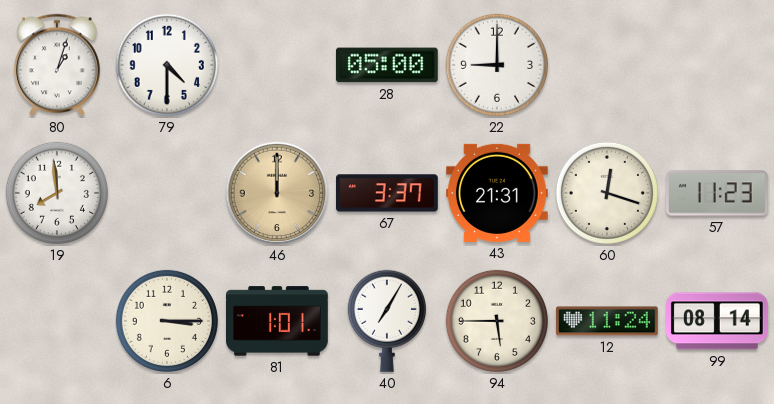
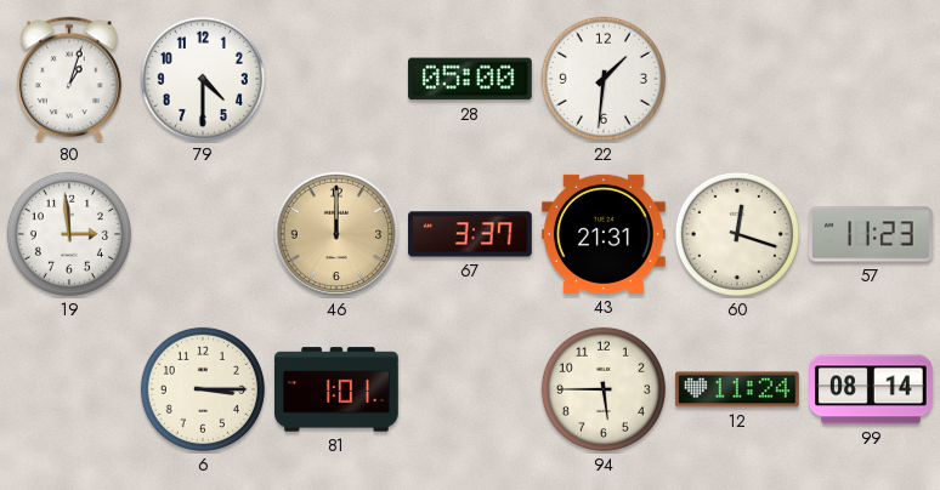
22: 9:00 -> 1:31
19: 7:59 -> 2:59
40: 7:05 -> none
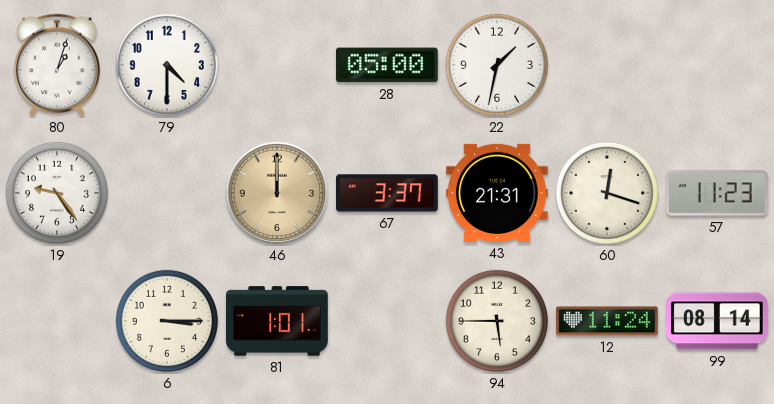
22: 1:31 -> 1:32
19: 2:59 -> 9:24
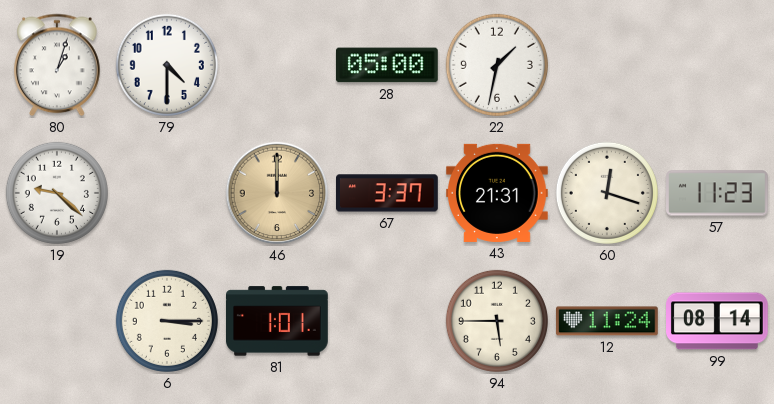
19: 9:24 -> 9:22
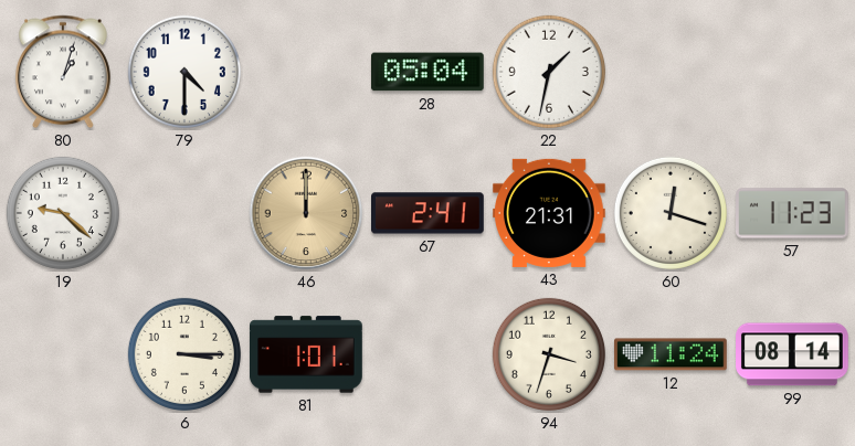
28: 05:00 -> 05:04
67: 3:37 -> 2:41
94: 5:45 -> 3:33
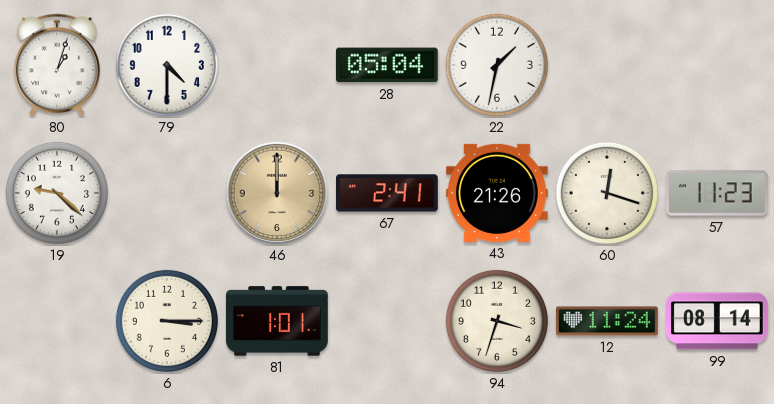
43: 21:31 -> 21:26
